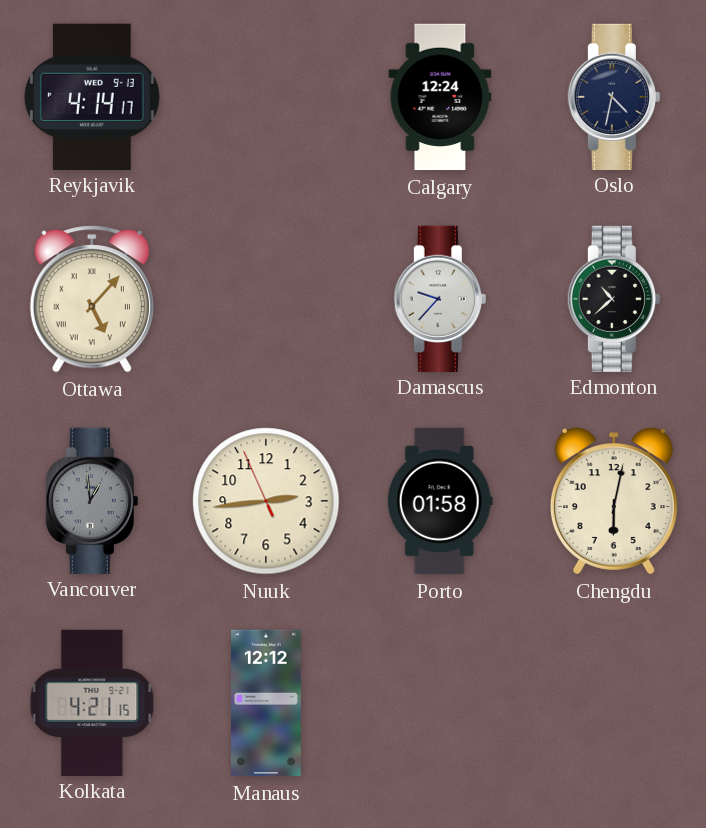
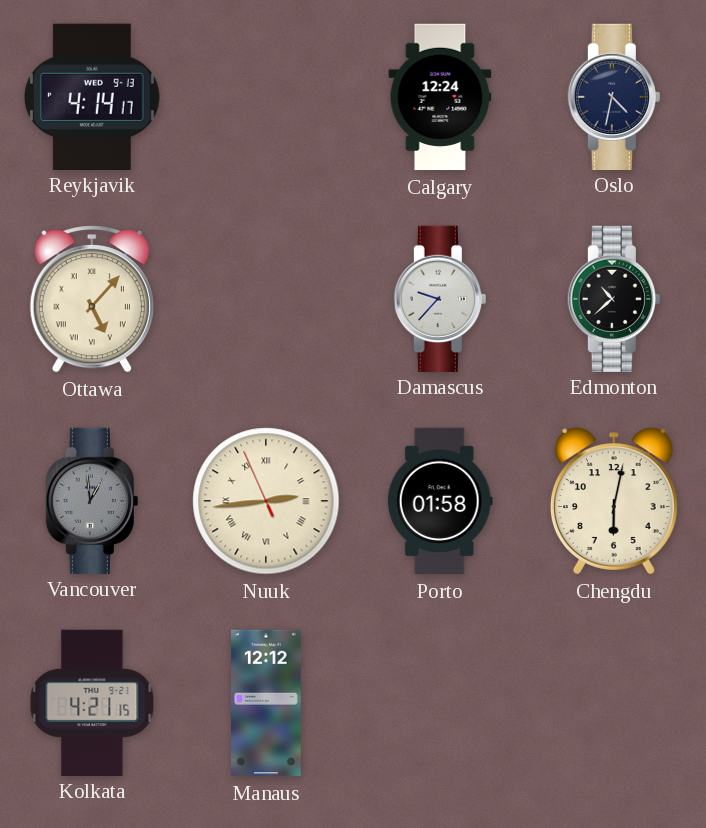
Nuuk numerals: Arabic -> Roman
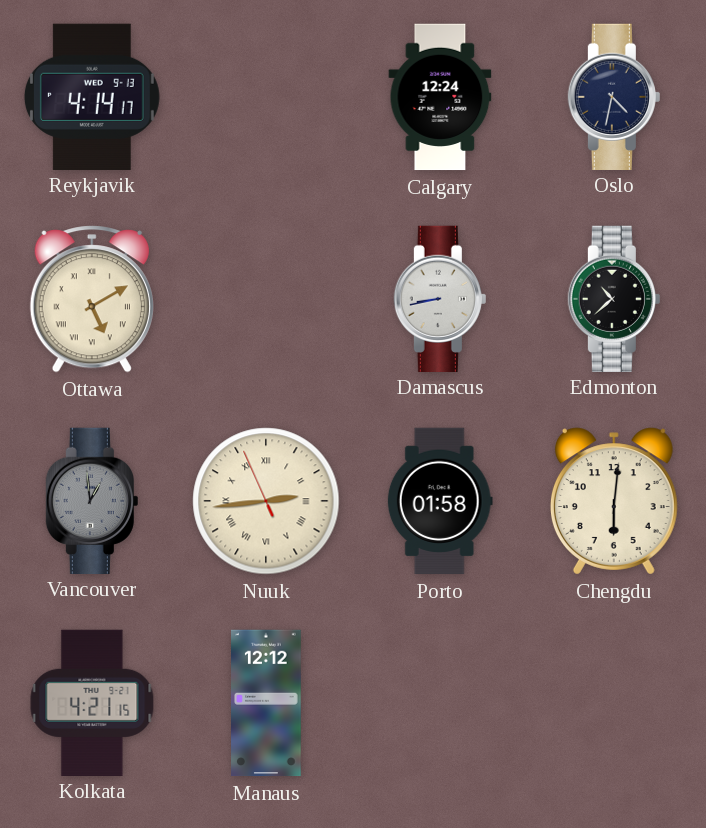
Ottawa: 5:07 -> 5:10
Damascus: 9:37 -> 8:43
Chengdu: 6:02 -> 6:01
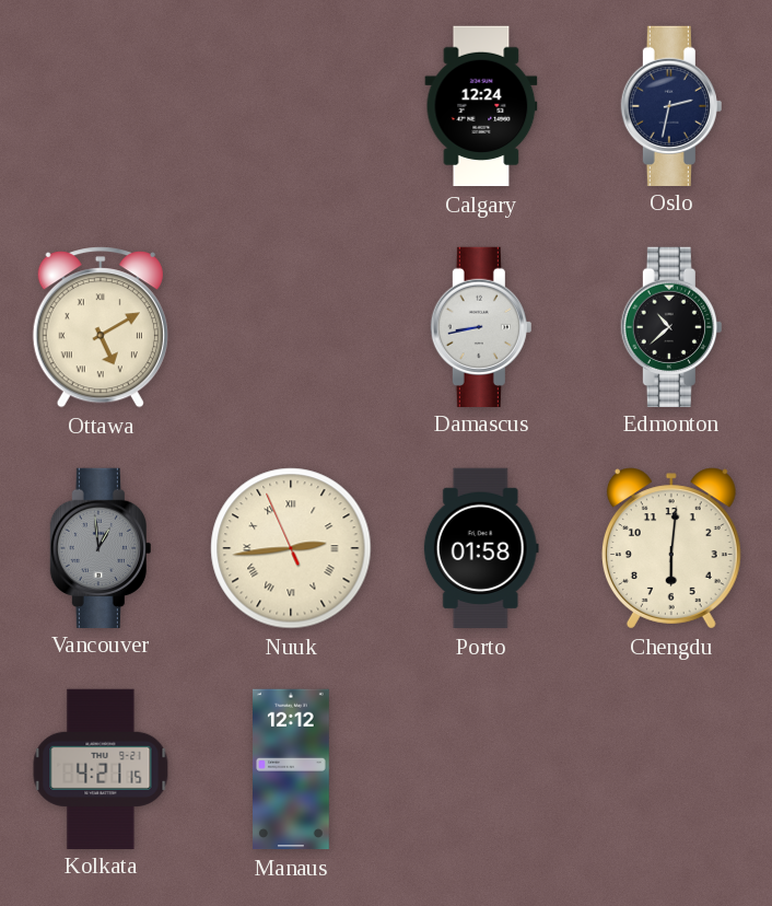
Reykjavik: 4:14 -> none
Oslo: 4:32 -> 2:32
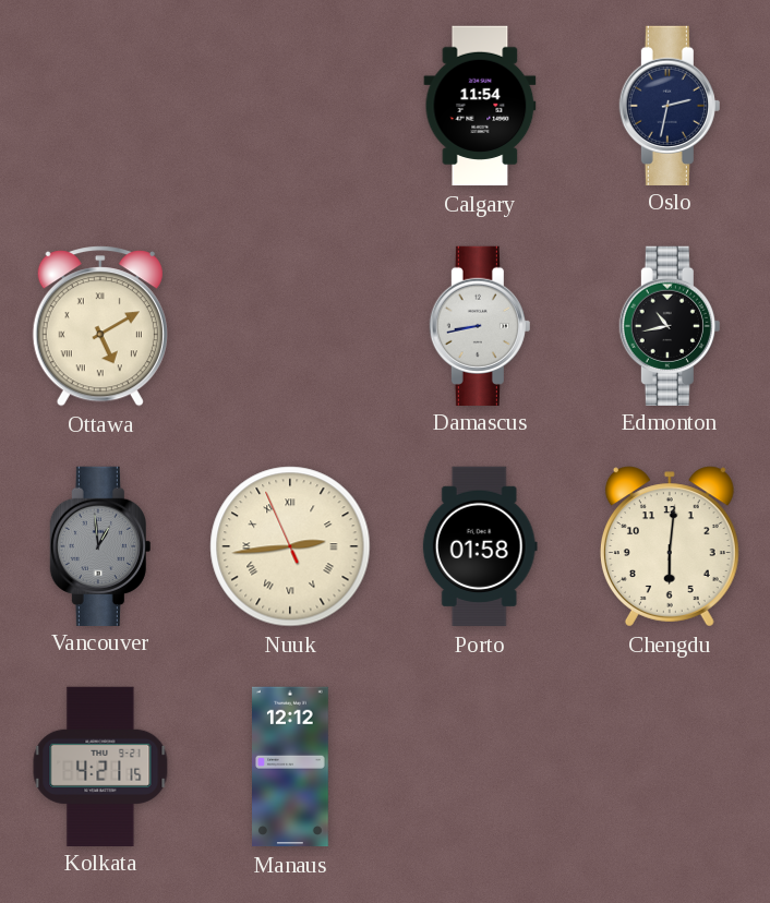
Calgary: 12:24 -> 11:54
Edmonton: 10:38 -> 10:43
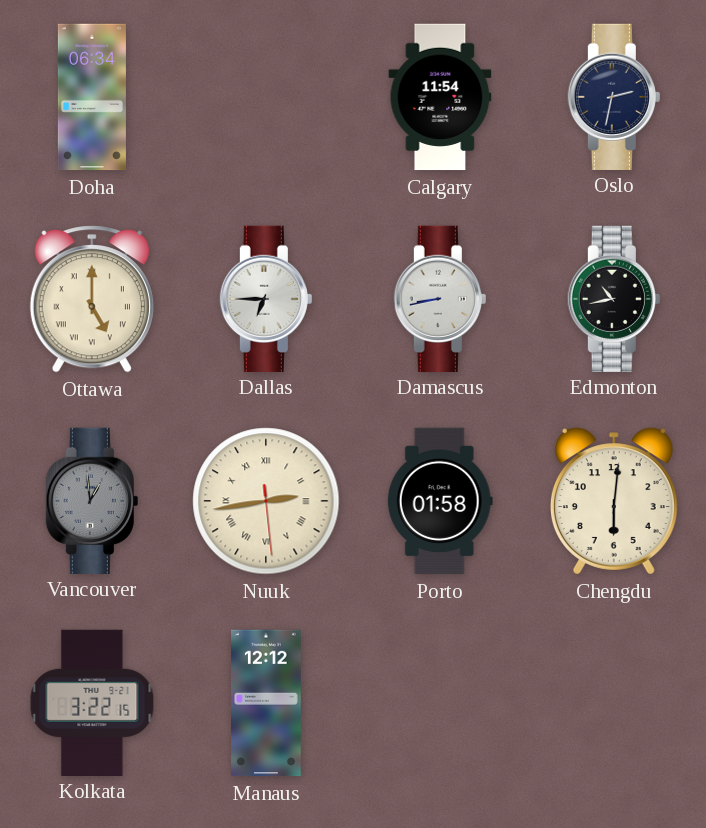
Doha: none -> 06:34
Ottawa: 5:10 -> 5:00
Dallas: none -> 6:45
Nuuk: 2:43:56 -> 2:43:29
Kolkata: 4:21 -> 3:22
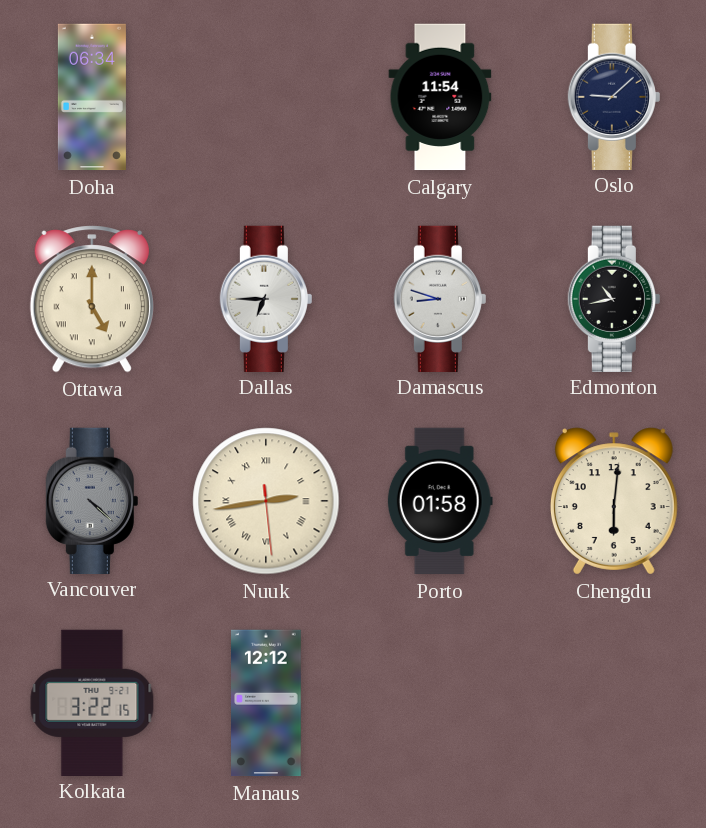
Oslo: 2:32 -> 9:08
Damascus: 8:43 -> 8:48
Vancouver: 12:59 -> 4:22
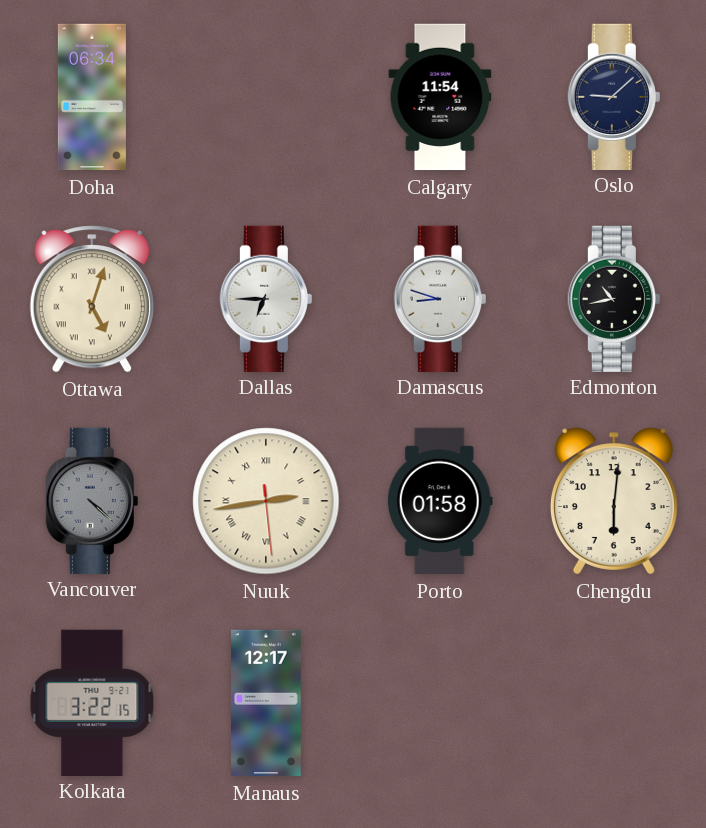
Ottawa: 5:00 -> 5:03
Manaus: 12:12 -> 12:17
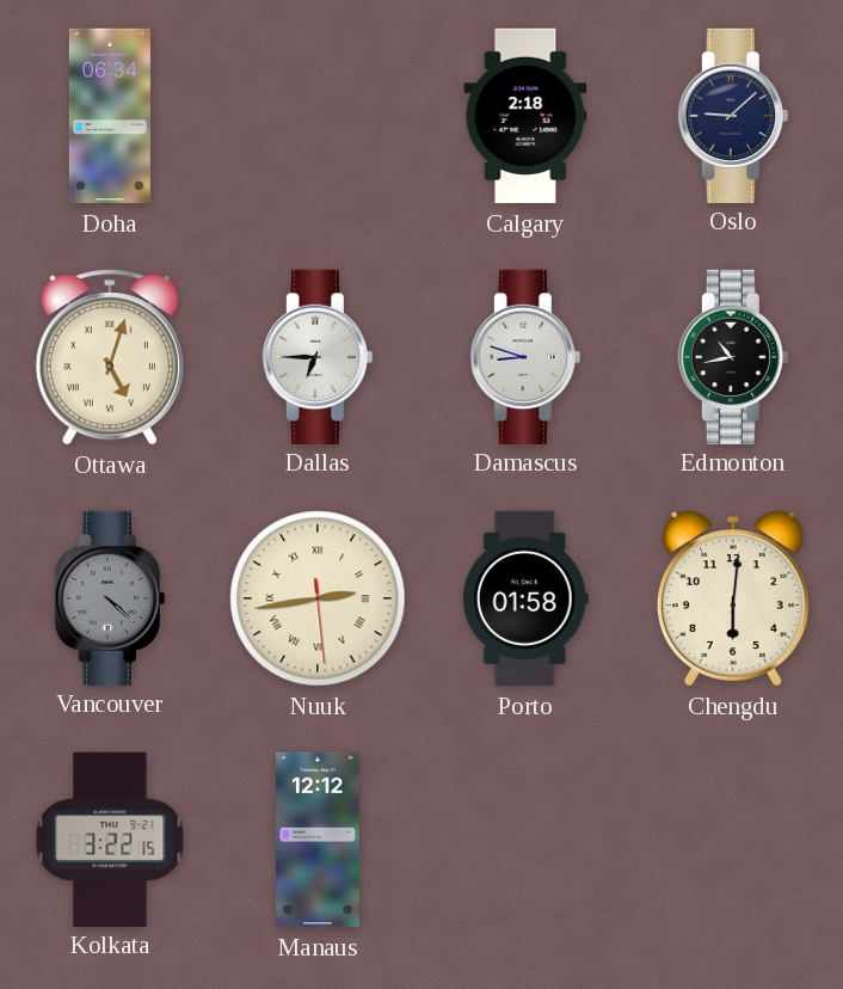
Calgary: 11:54 -> 2:18
Manaus: 12:17 -> 12:12
